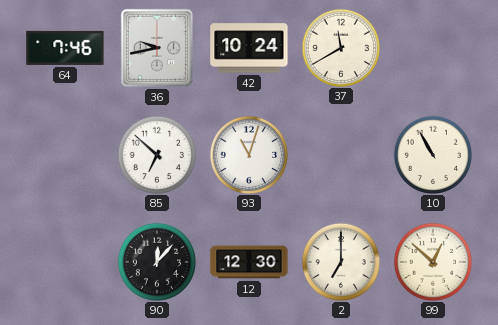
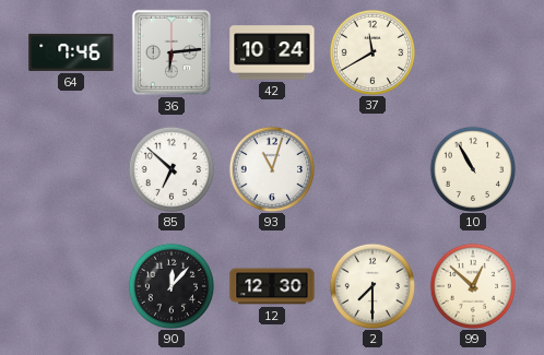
36: 9:43 -> 6:14
2: 7:00 -> 7:30
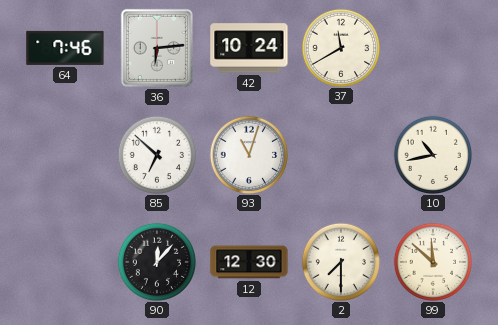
10: 10:55 -> 10:43
99: 12:52 -> 11:52
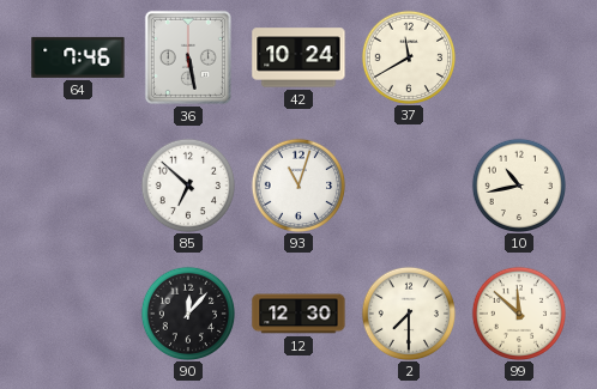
36: 6:14 -> 5:28
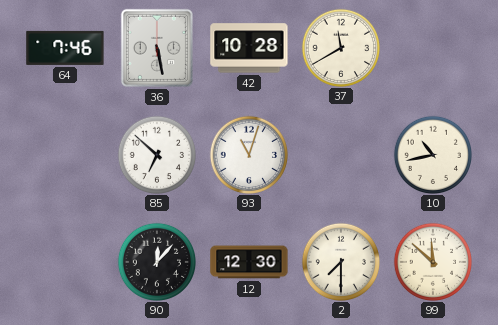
42: 10:24 -> 10:28
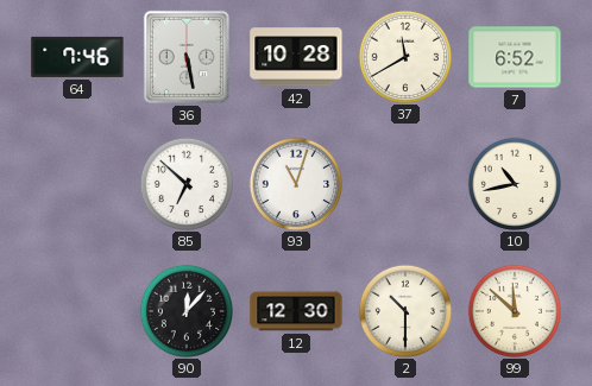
7: none -> 6:52
2: 7:30 -> 10:30
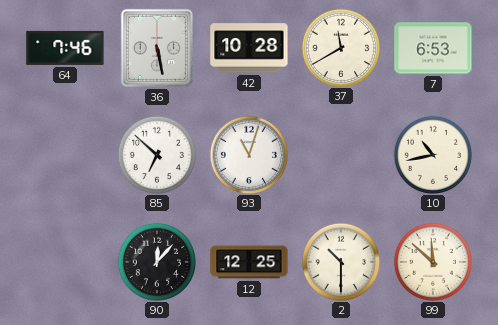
7: 6:52 -> 6:53
12: 12:30 -> 12:25
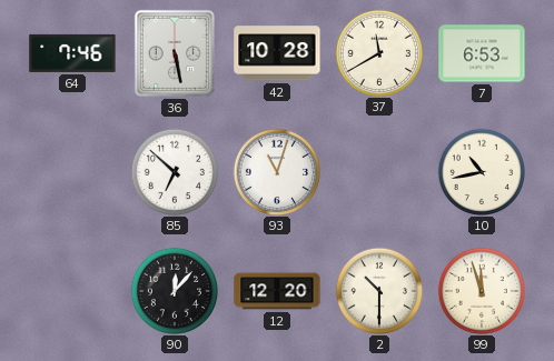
12: 12:25 -> 12:20
99: 11:52 -> 11:57
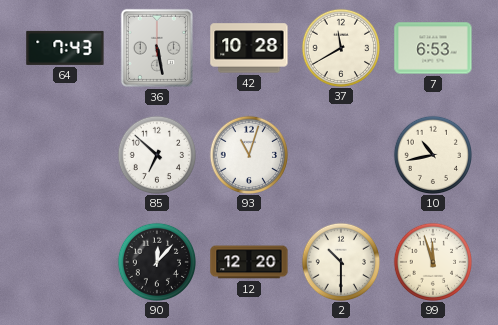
64: 7:46 -> 7:43
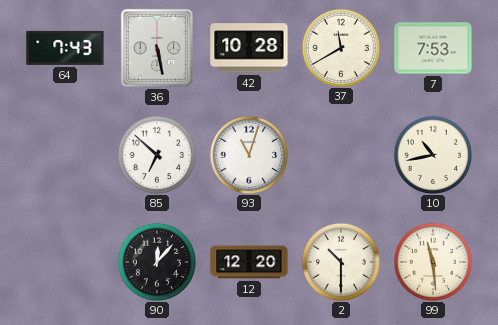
7: 6:53 -> 7:53
99: 11:57 -> 11:29
